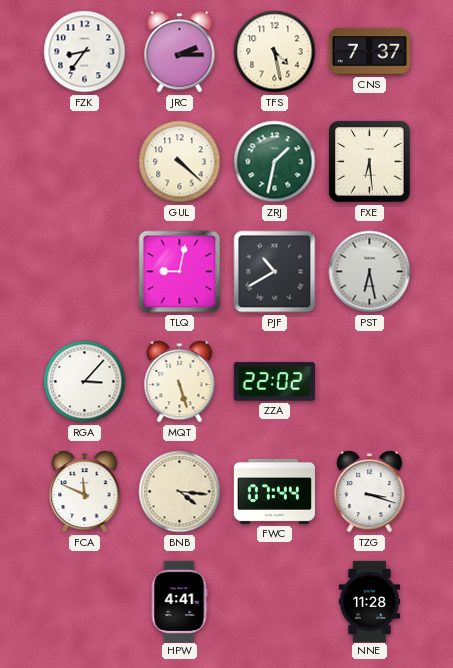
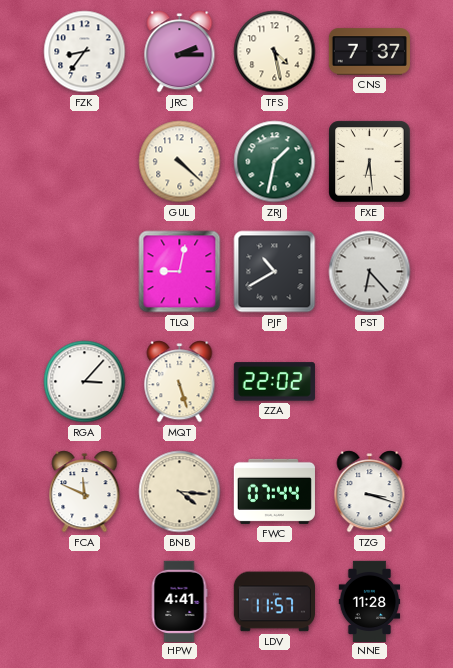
PST: 6:28 -> 6:23
LDV: none -> 11:57
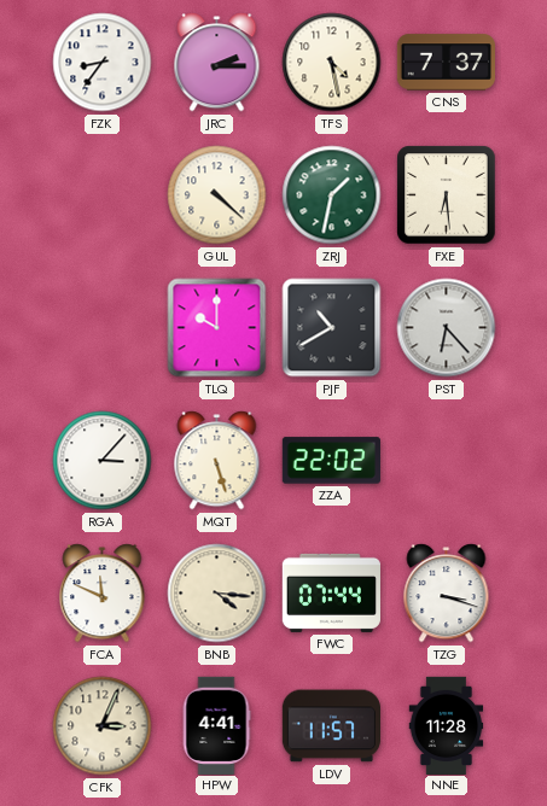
TLQ: 9:02 -> 10:00
CFK: none -> 3:04
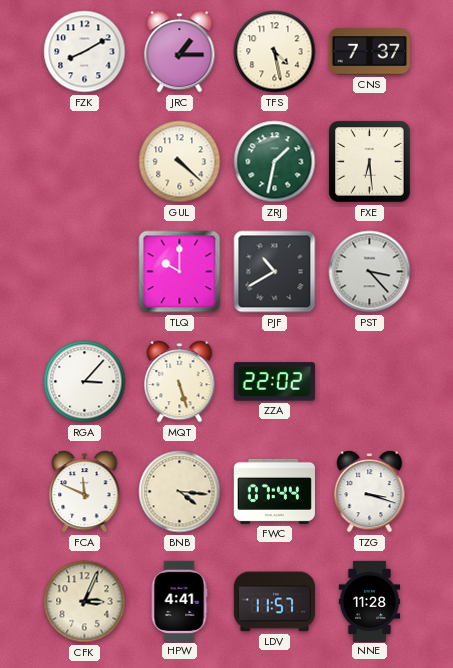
FZK: 8:36 -> 8:10
JRC: 2:15 -> 1:15
PST: 6:23 -> 3:23
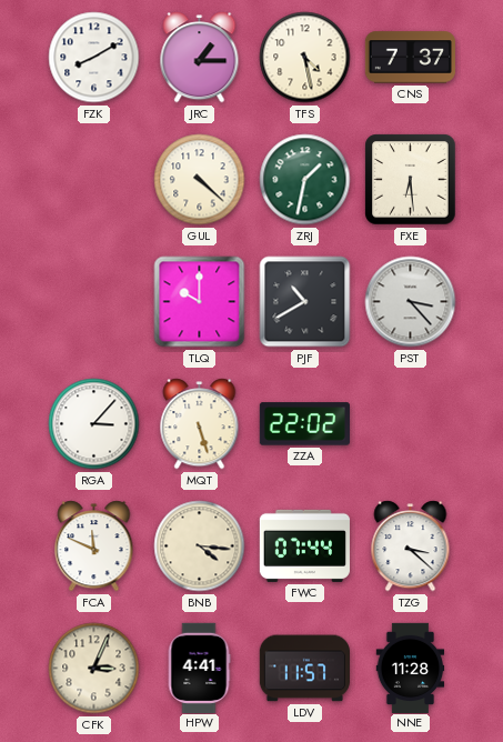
TZG: 3:18 -> 3:22
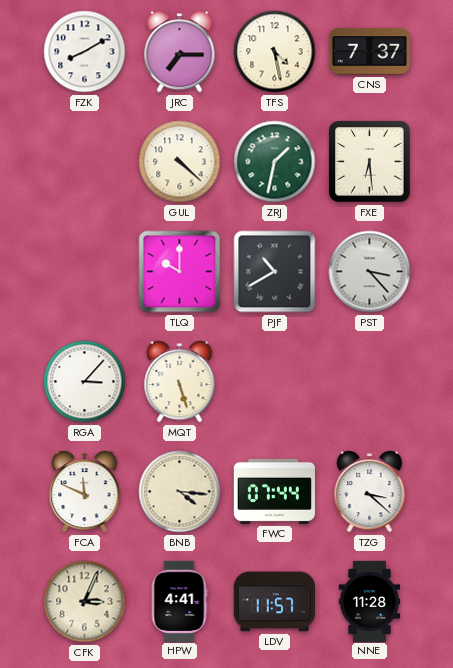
JRC: 1:15 -> 7:15
ZZA: 22:02 -> none
